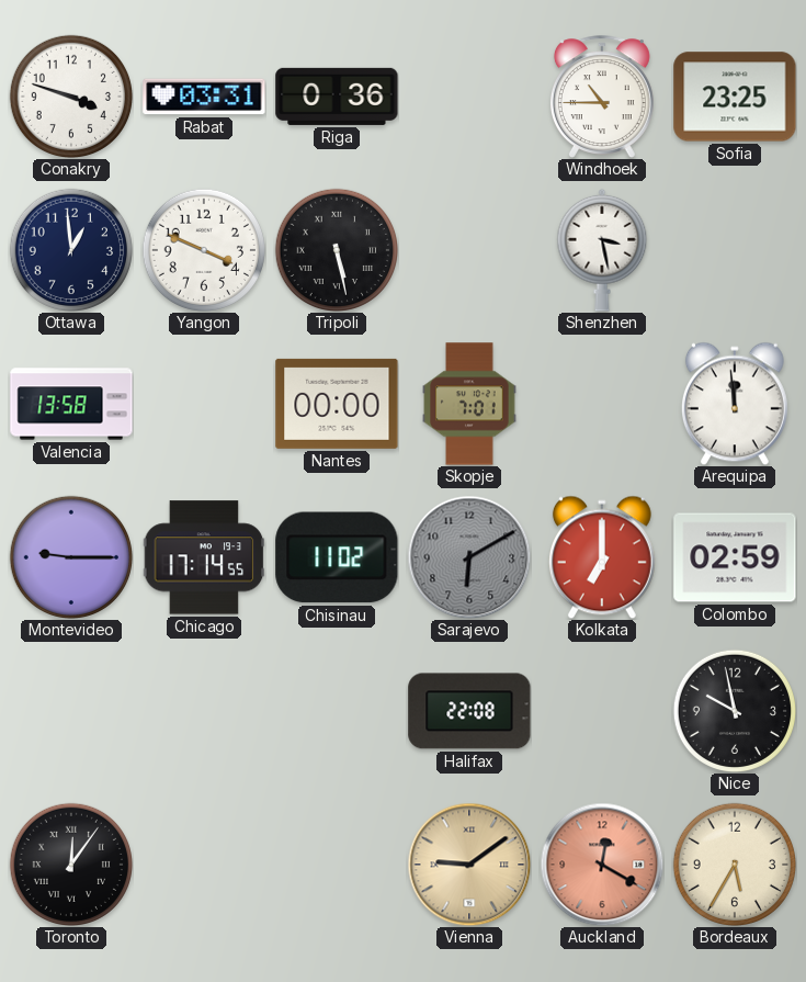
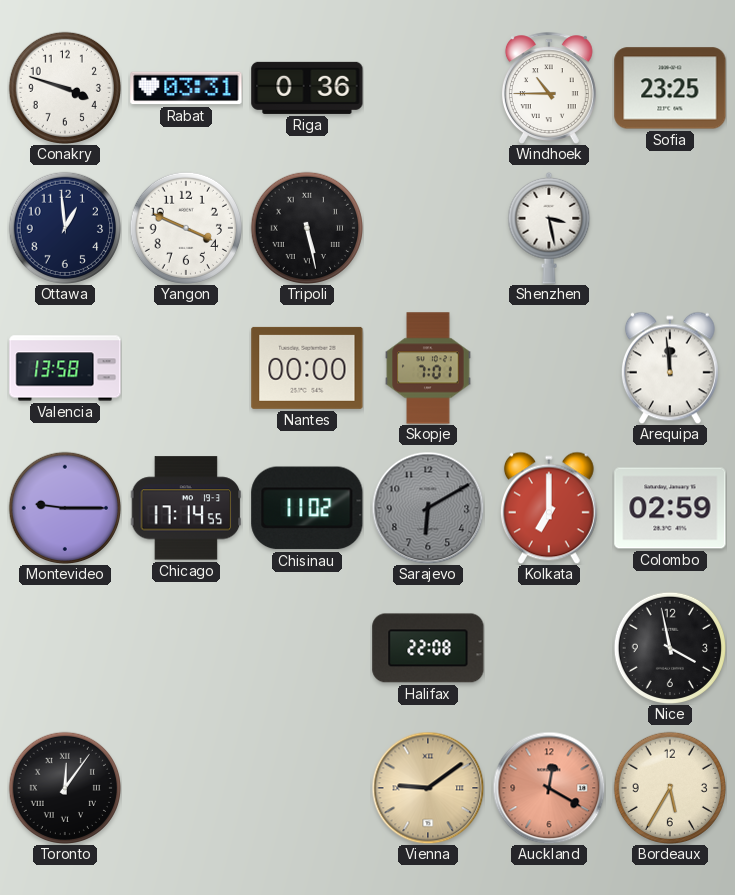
Nice: 9:58 -> 3:58
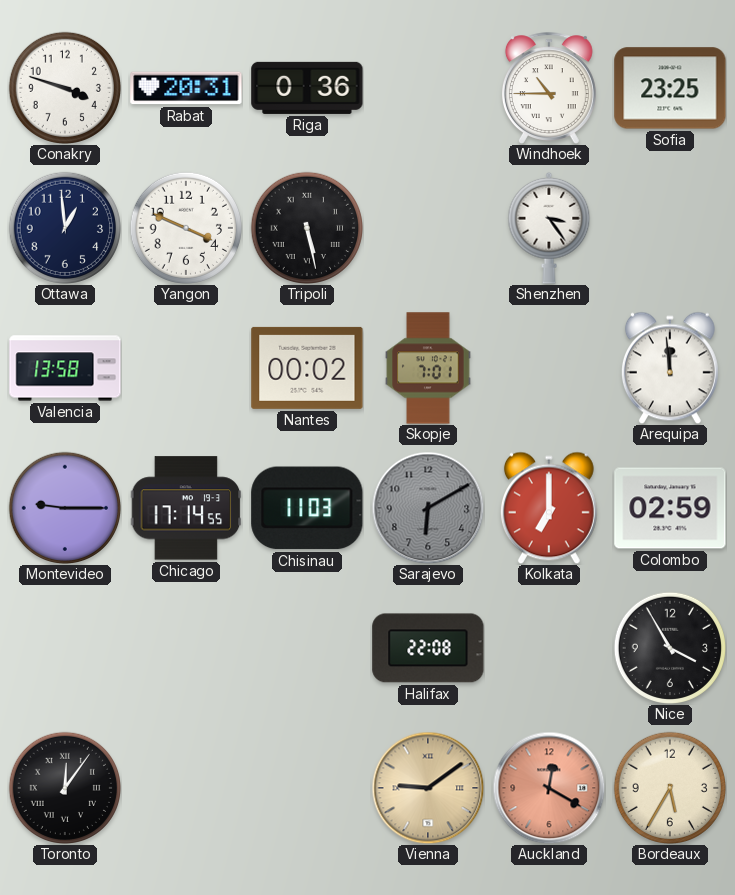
Rabat: 03:31 -> 20:31
Shenzhen: 3:28 -> 3:24
Nantes: 00:00 -> 00:02
Chisinau: 11:02 -> 11:03
Nice: 3:58 -> 3:55
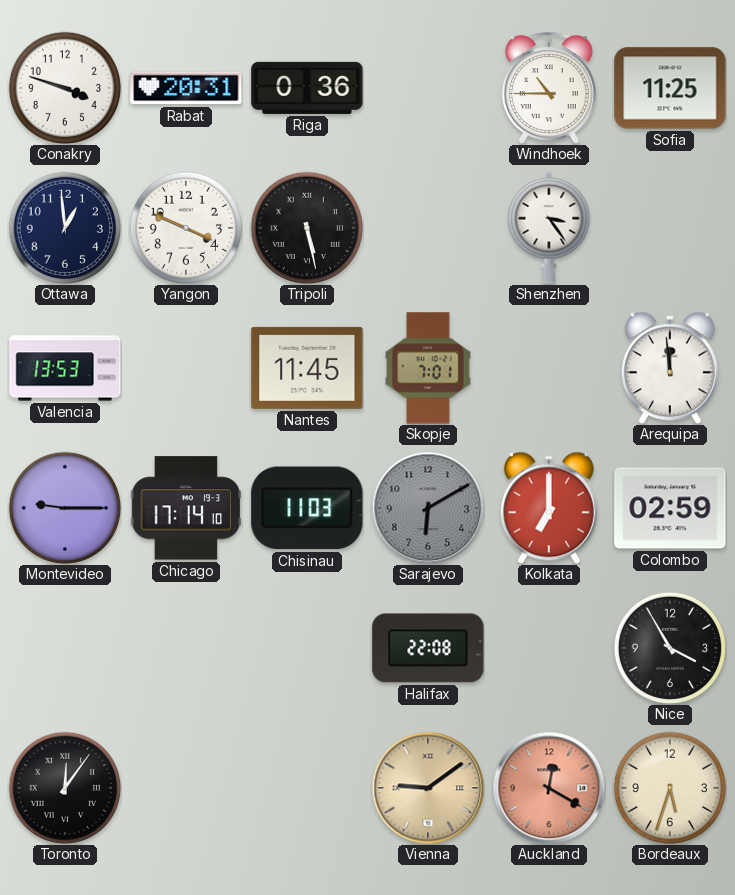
Sofia: 23:25 -> 11:25
Valencia: 13:58 -> 13:53
Nantes: 00:02 -> 11:45
Chicago: 17:14:55 -> 17:14:10
Bordeaux: 5:35 -> 5:33
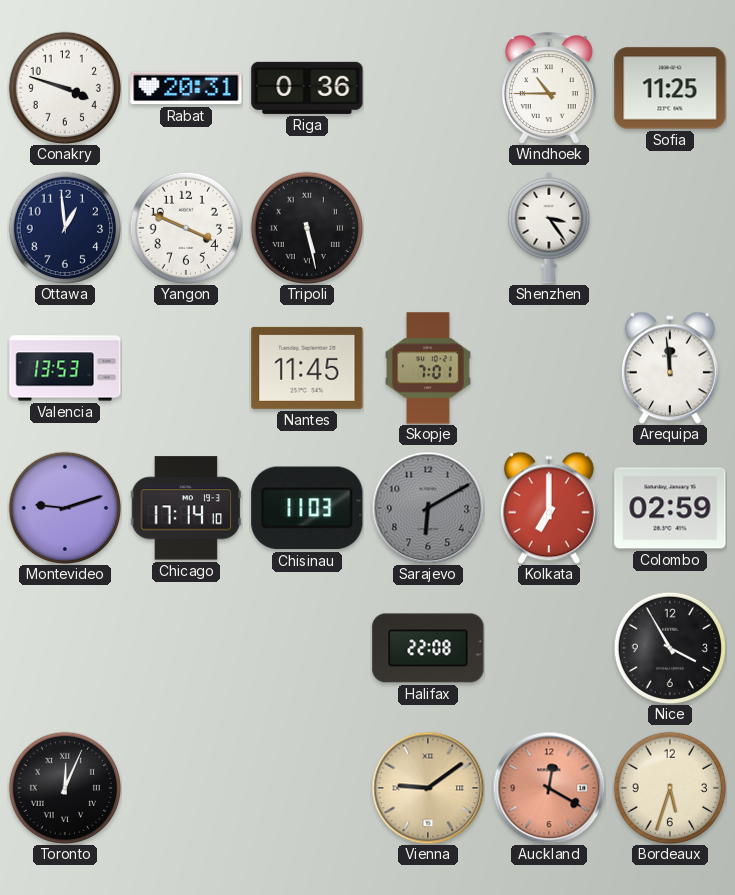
Montevideo: 9:15 -> 9:12
Toronto: 12:06 -> 12:04
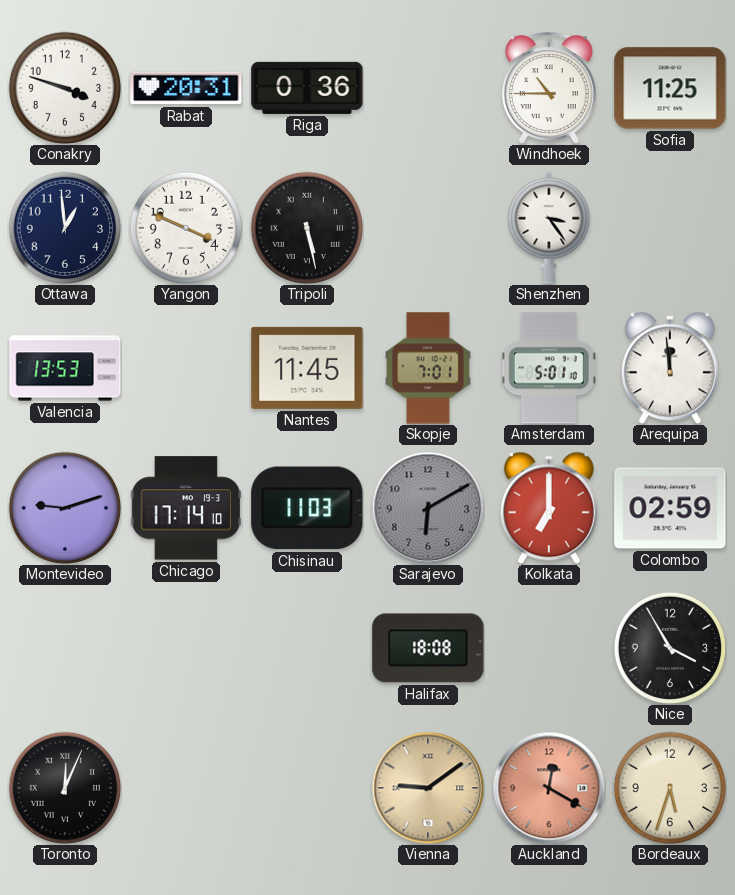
Amsterdam: none -> 5:01
Halifax: 22:08 -> 18:08
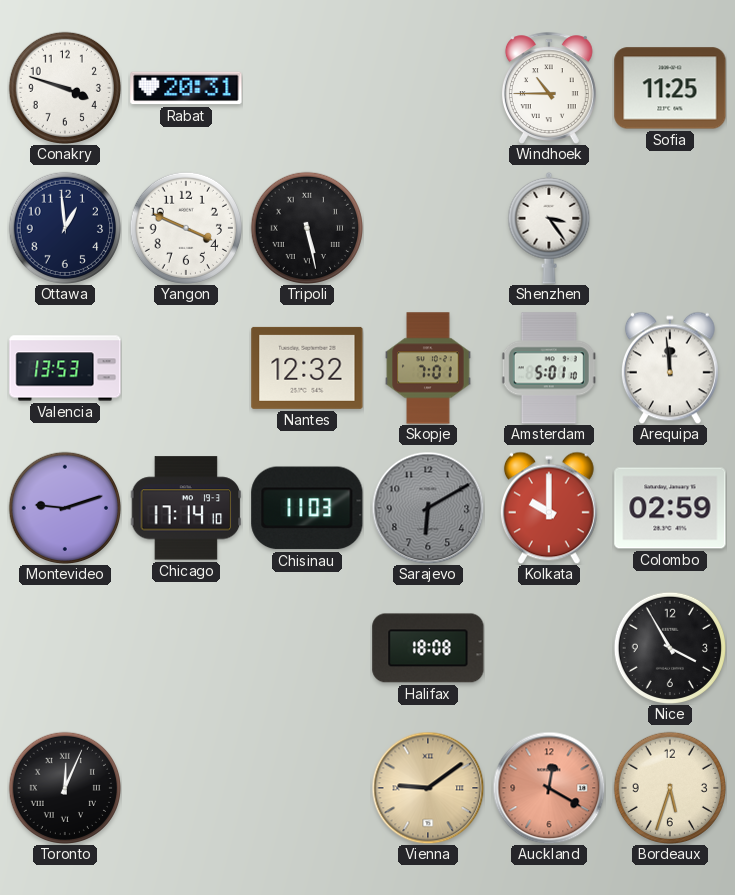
Riga: 0:36 -> none
Nantes: 11:45 -> 12:32
Kolkata: 7:00 -> 10:00
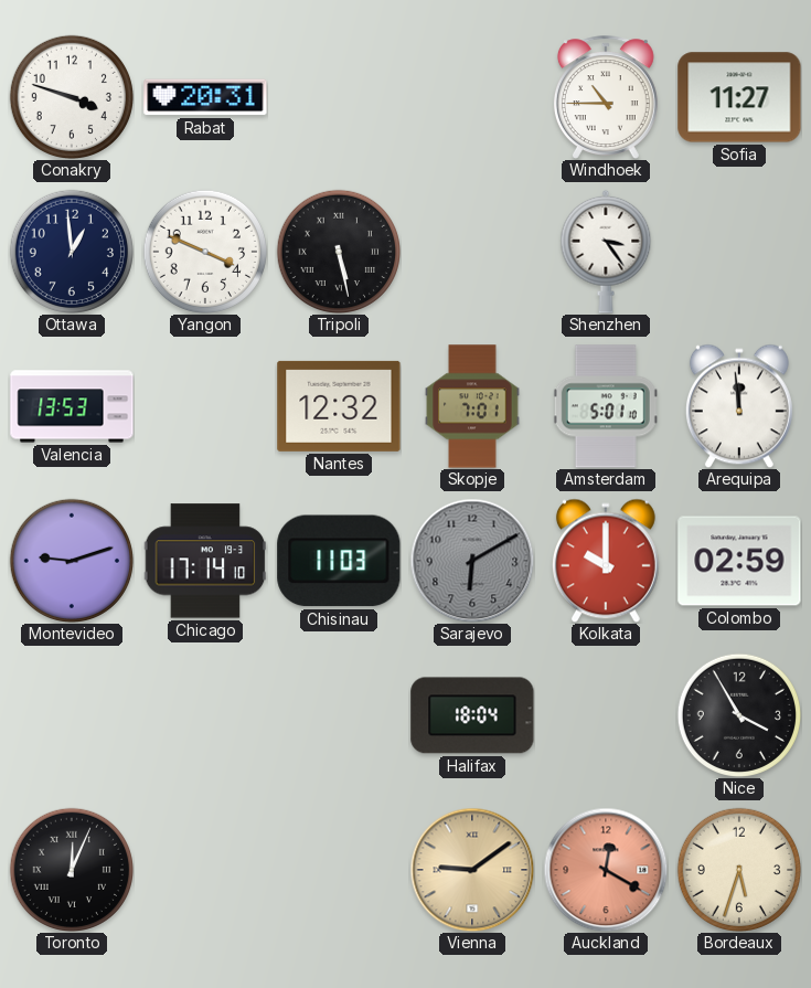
Sofia: 11:25 -> 11:27
Halifax: 18:08 -> 18:04
